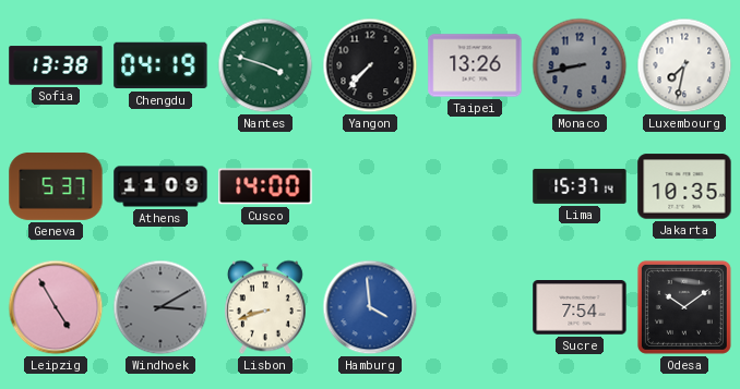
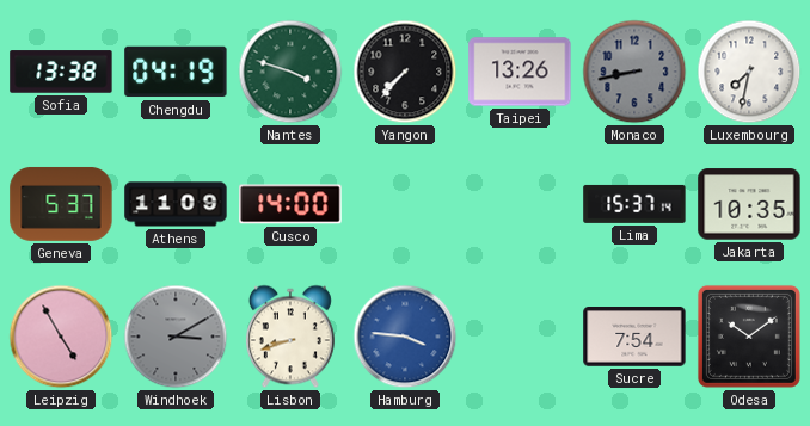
Hamburg: 3:59 -> 3:46
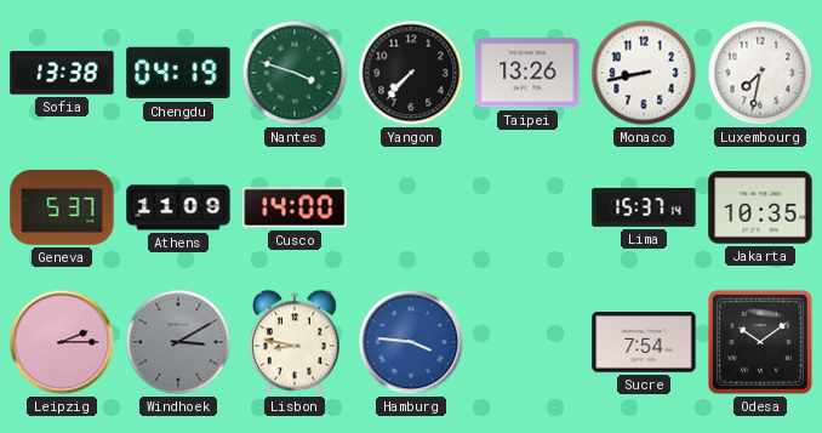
Monaco dial: grey -> white
Leipzig: 4:55 -> 2:15
Lisbon: 8:42 -> 8:47
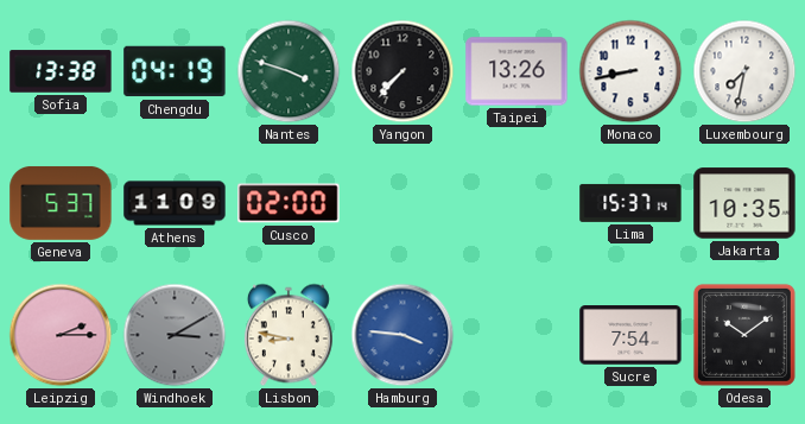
Cusco: 14:00 -> 02:00
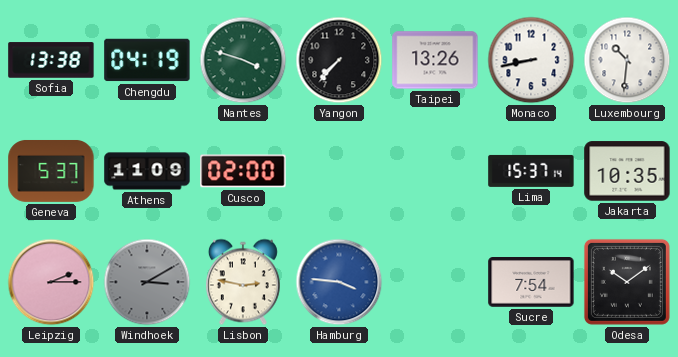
Luxembourg: 7:32 -> 10:31
Lisbon: 8:47 -> 2:47
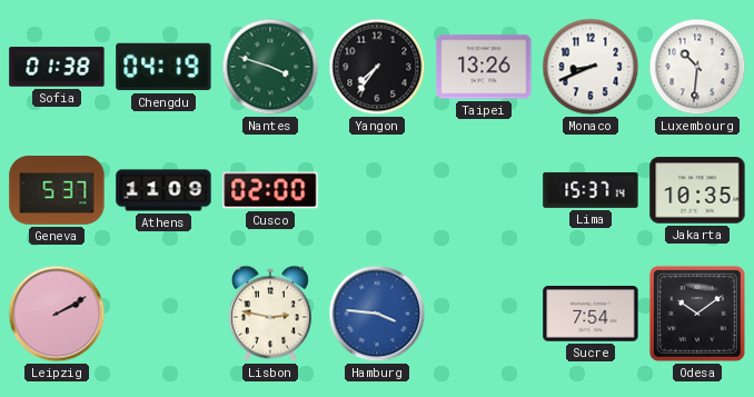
Sofia: 13:38 -> 01:38
Yangon: 7:37 -> 7:36
Monaco: 8:43 -> 8:41
Leipzig: 2:15 -> 2:10
Windhoek: 3:10 -> none
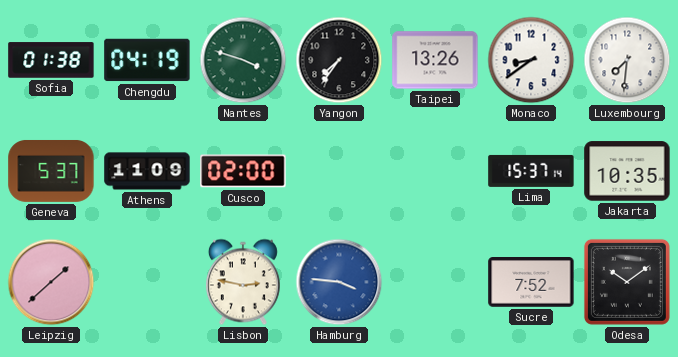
Monaco: 8:41 -> 8:39
Luxembourg: 10:31 -> 7:31
Leipzig: 2:10 -> 1:38
Sucre: 7:54 -> 7:52
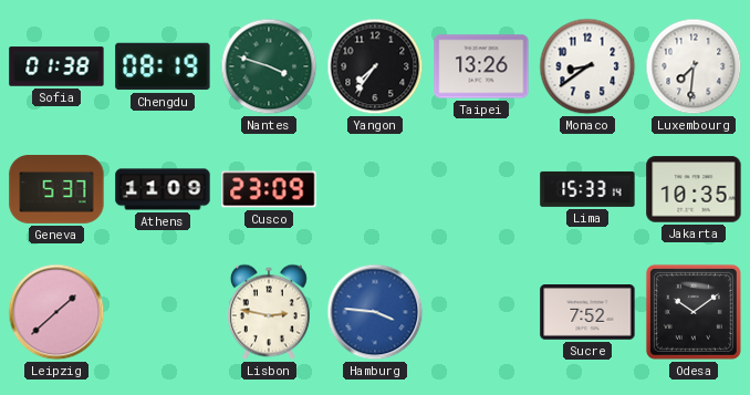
Chengdu: 04:19 -> 08:19
Cusco: 02:00 -> 23:09
Lima: 15:37 -> 15:33
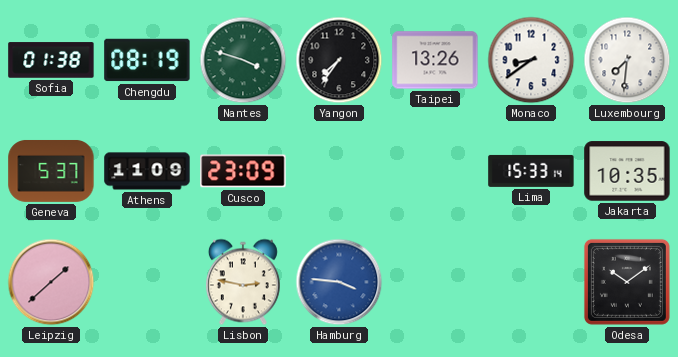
Sucre: 7:52 -> none
